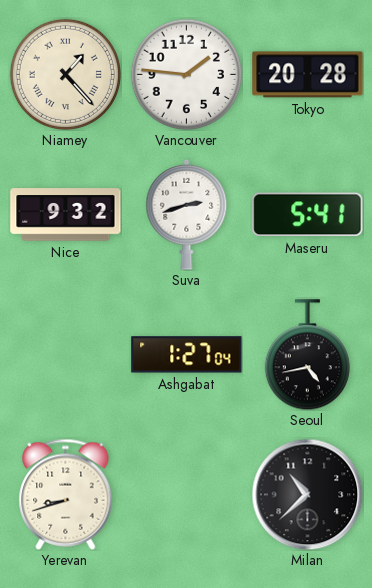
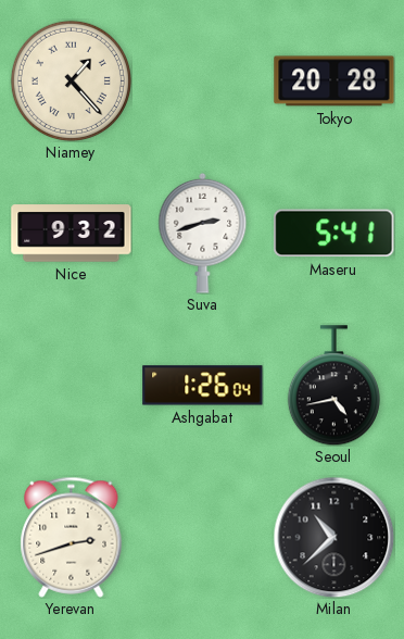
Vancouver: 1:46 -> none
Ashgabat: 1:27 -> 1:26
Yerevan: 8:42 -> 2:42
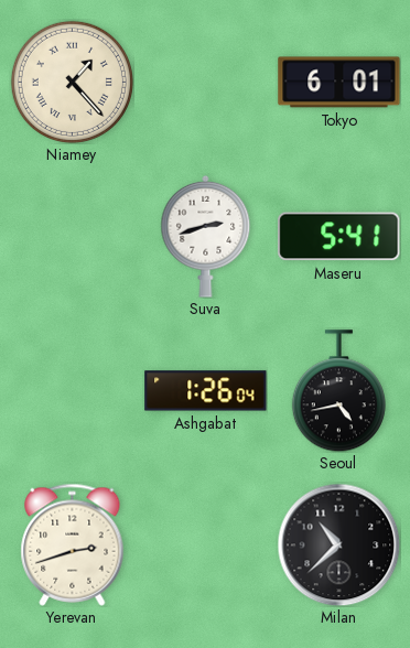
Tokyo: 20:28 -> 6:01
Nice: 9:32 -> none
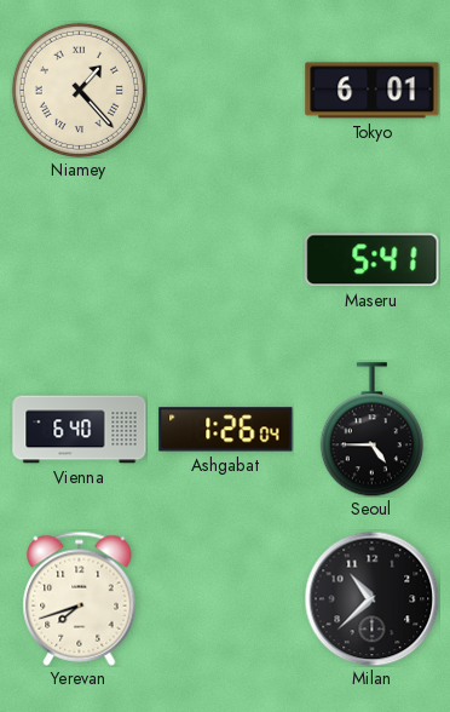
Suva: 2:42 -> none
Vienna: none -> 6:40
Seoul: 4:43 -> 4:45
Yerevan: 2:42 -> 7:42
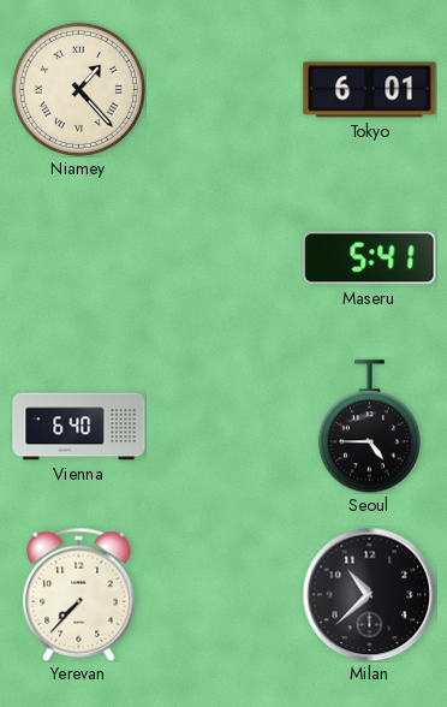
Ashgabat: 1:26 -> none
Yerevan: 7:42 -> 7:37
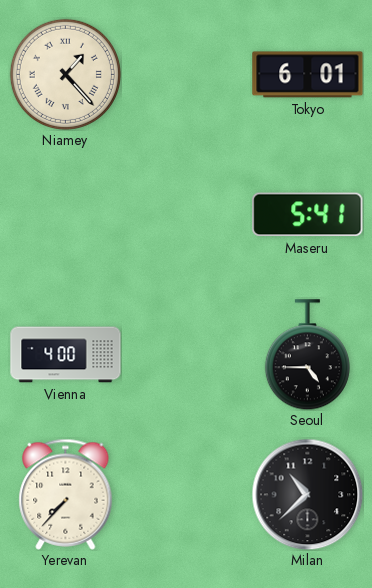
Vienna: 6:40 -> 4:00
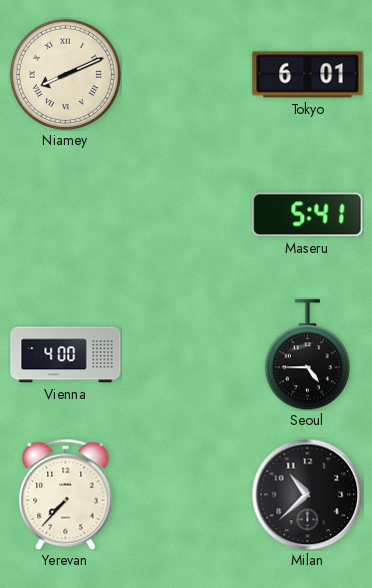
Niamey: 1:23 -> 8:11
